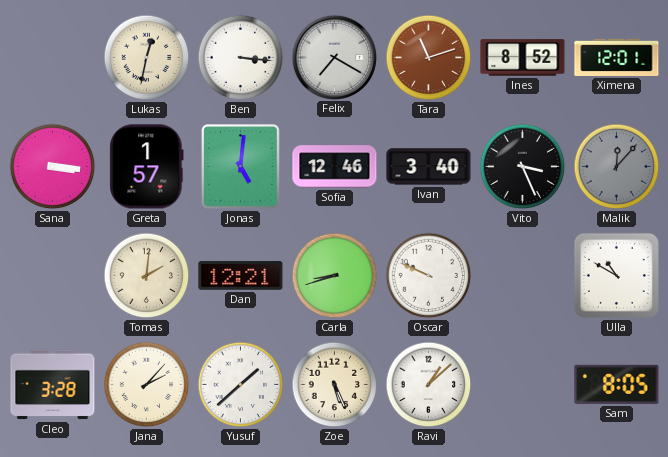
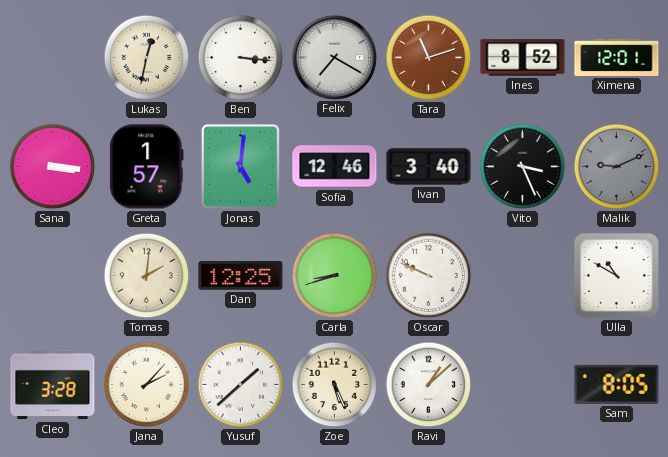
Malik: 12:07 -> 9:11
Dan: 12:21 -> 12:25
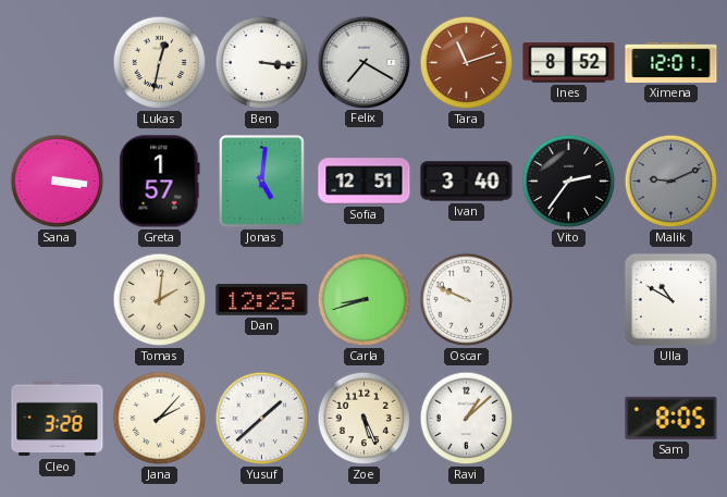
Sofia: 12:46 -> 12:51
Vito: 3:26 -> 2:36
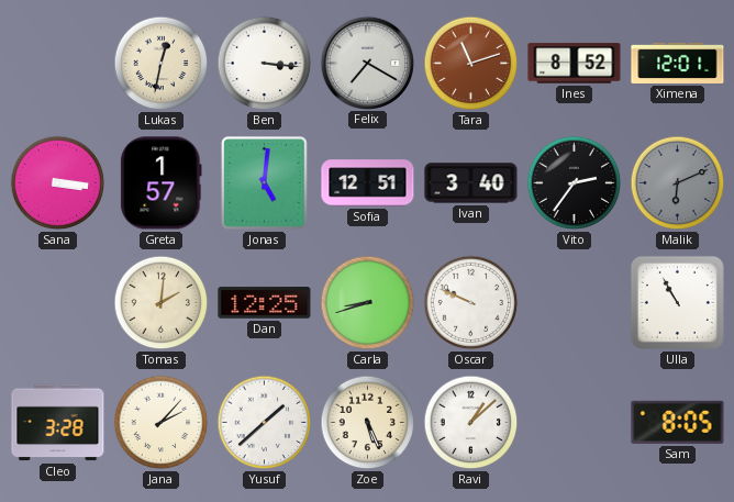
Malik: 9:11 -> 6:11
Ulla: 10:50 -> 10:55
